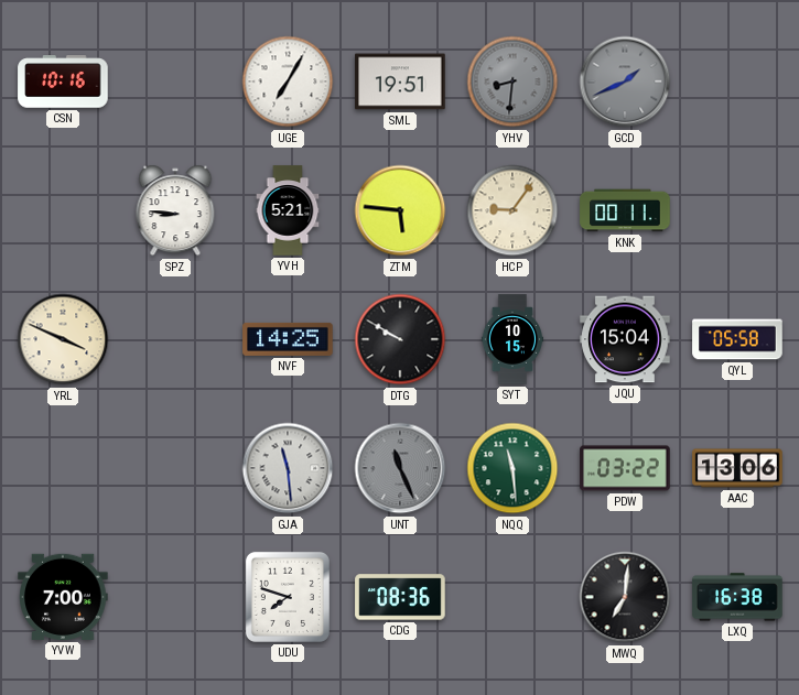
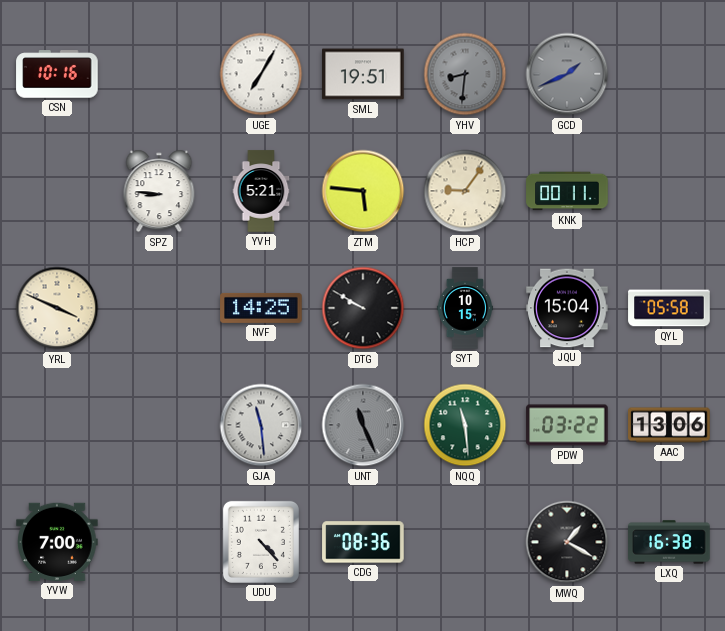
UDU: 7:48 -> 4:23
MWQ: 7:01 -> 1:20
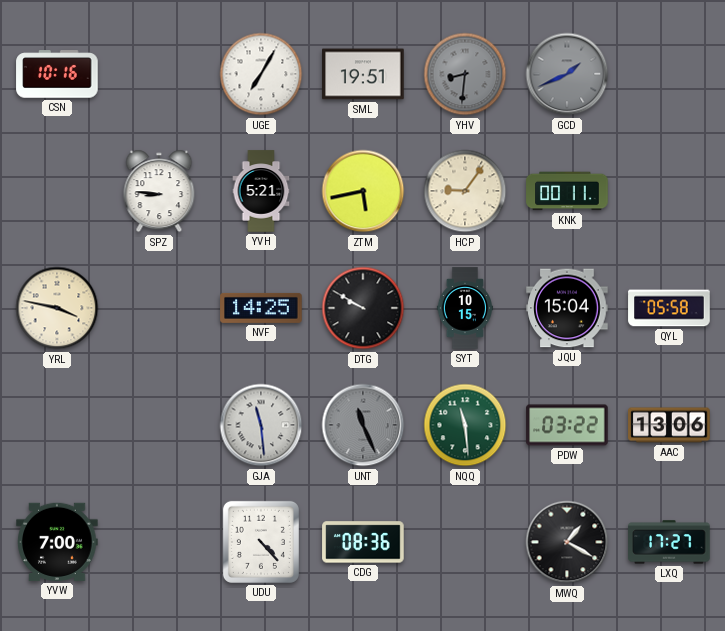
ZTM: 5:46 -> 5:43
YRL: 3:49 -> 3:47
LXQ: 16:38 -> 17:27
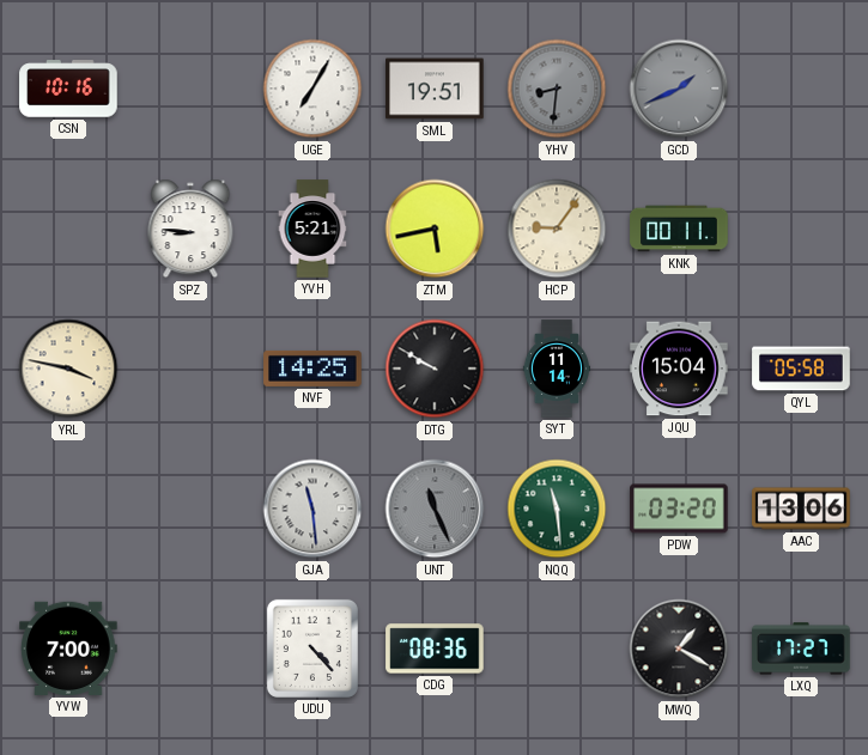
SYT: 10:15 -> 11:14
PDW: 03:22 -> 03:20
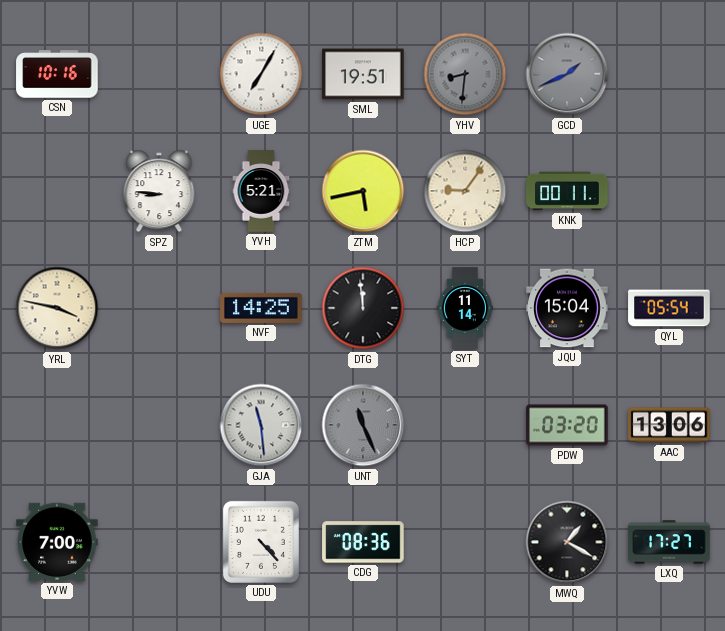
DTG: 9:50 -> 11:59
QYL: 05:58 -> 05:54
NQQ: 11:29 -> none
